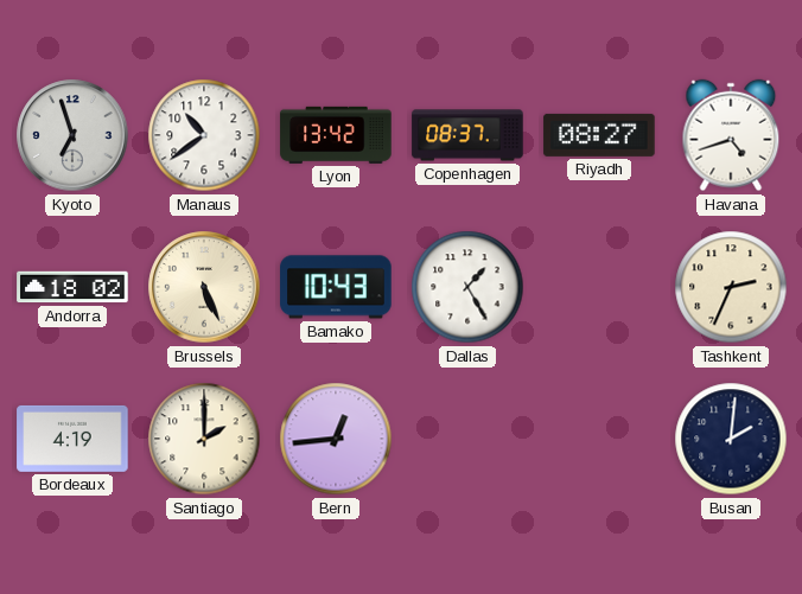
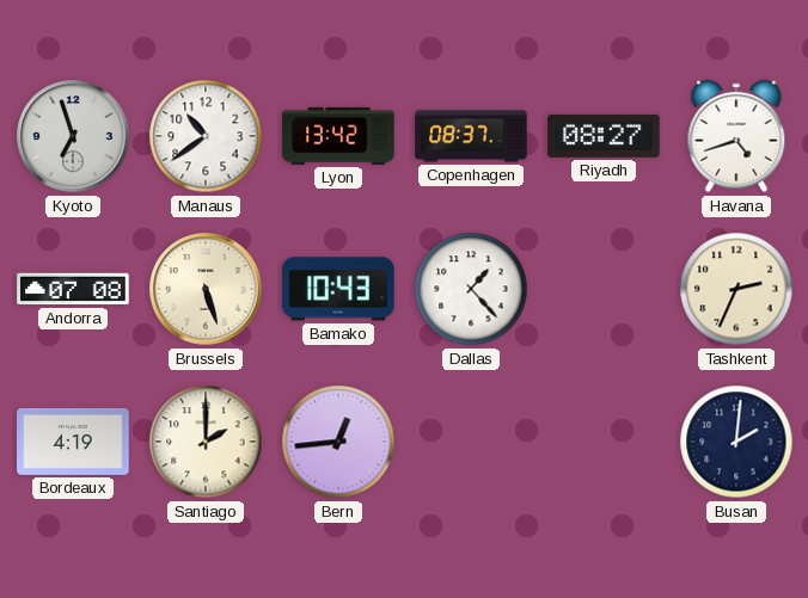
Andorra: 18:02 -> 07:08
Brussels: 5:26 -> 5:27
Dallas: 1:25 -> 1:23
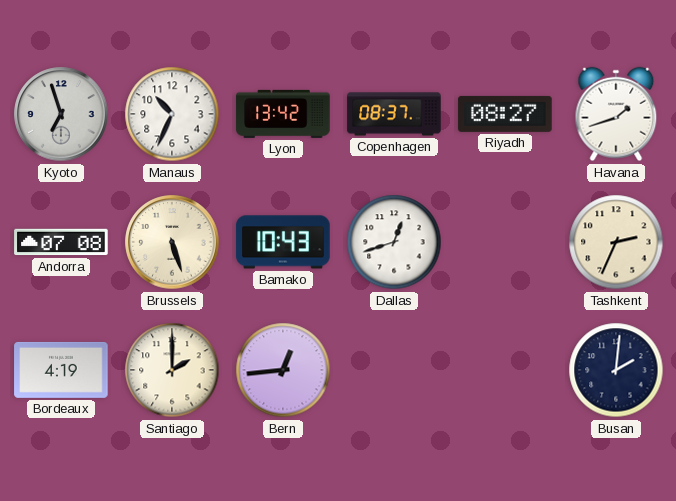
Manaus: 10:39 -> 10:34
Havana: 4:42 -> 1:42
Dallas: 1:23 -> 12:42
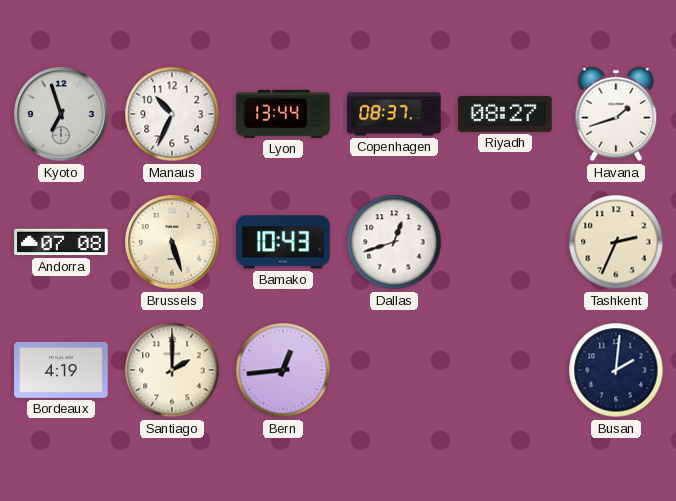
Lyon: 13:42 -> 13:44
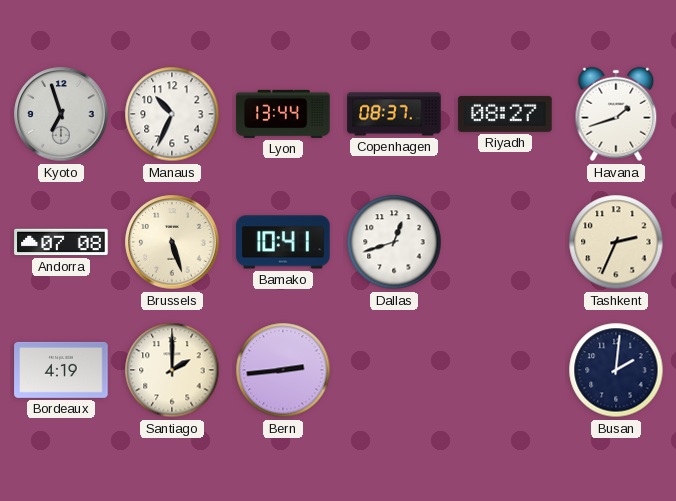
Bamako: 10:43 -> 10:41
Bern: 12:44 -> 2:44
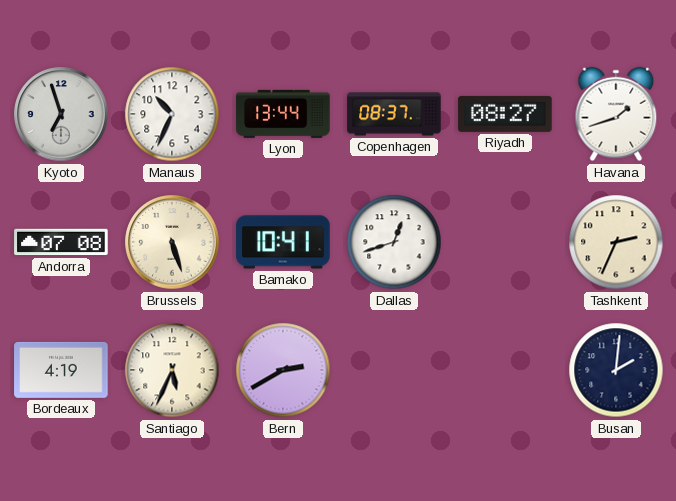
Santiago: 2:00 -> 5:34
Bern: 2:44 -> 2:40
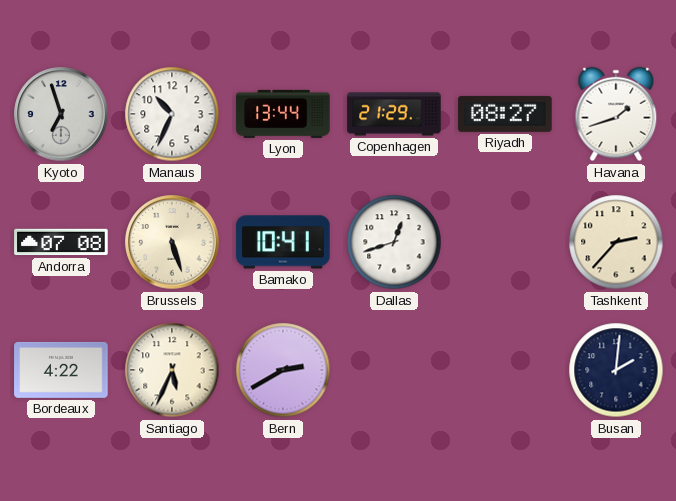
Copenhagen: 08:37 -> 21:29
Tashkent: 2:34 -> 2:37
Bordeaux: 4:19 -> 4:22
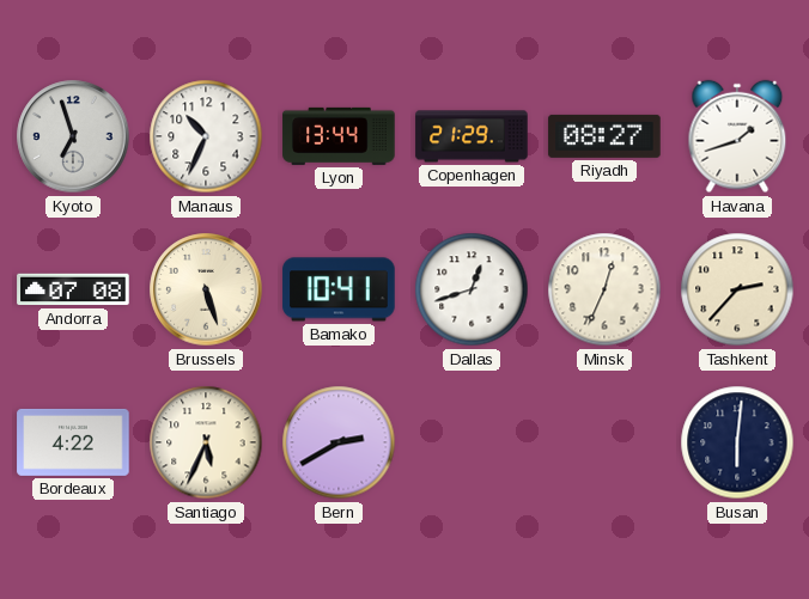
Minsk: none -> 12:34
Busan: 2:01 -> 6:01
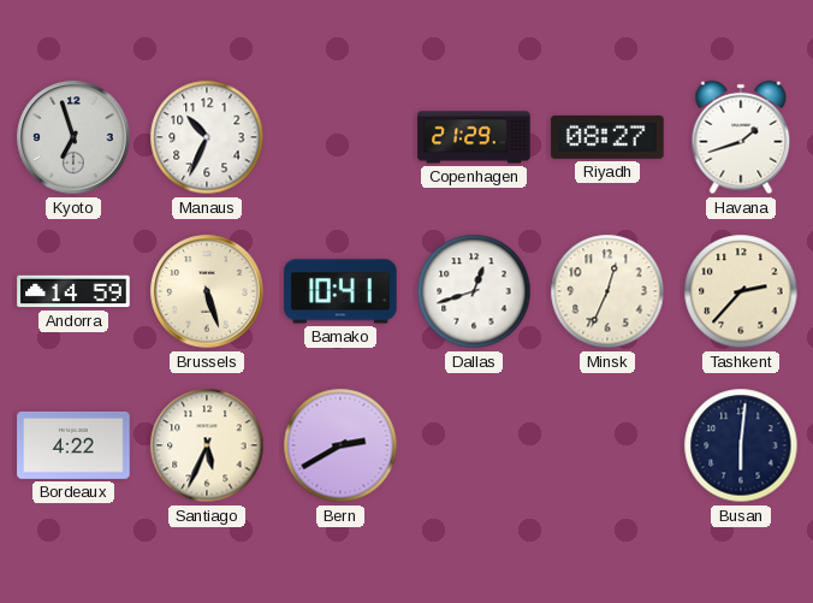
Lyon: 13:44 -> none
Andorra: 07:08 -> 14:59
